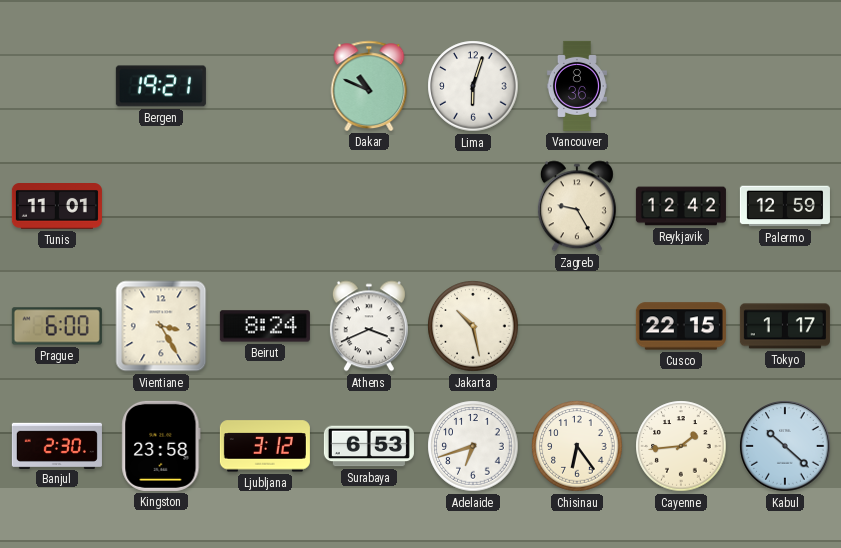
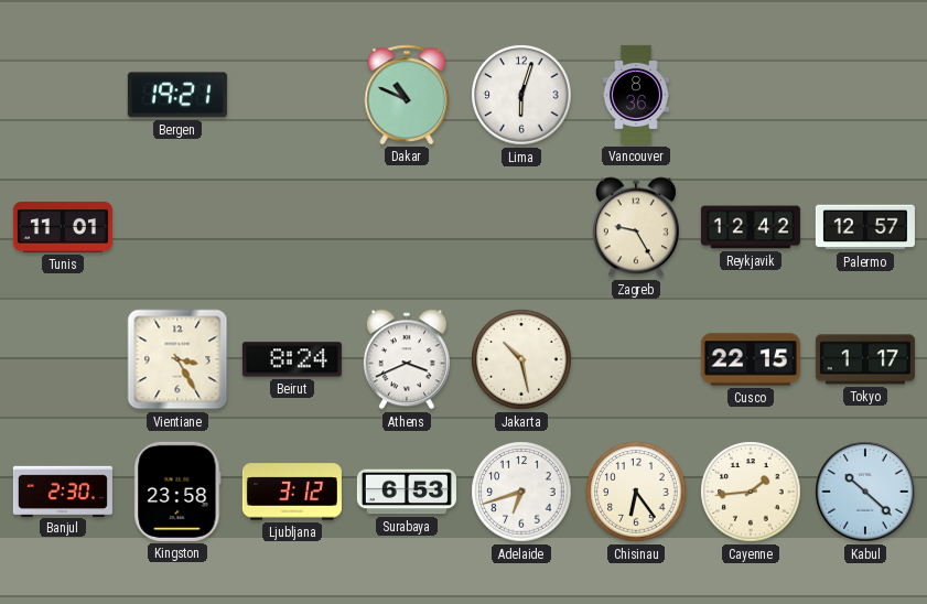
Palermo: 12:59 -> 12:57
Prague: 6:00 -> none
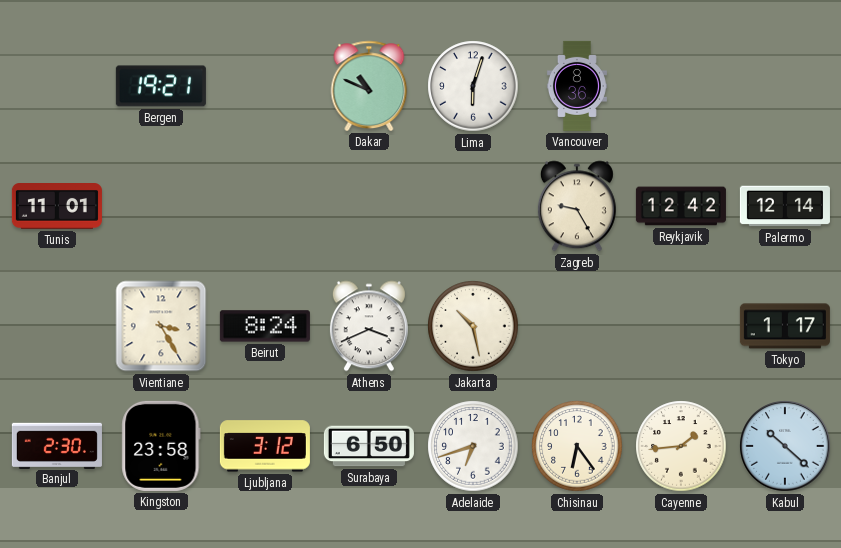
Palermo: 12:57 -> 12:14
Cusco: 22:15 -> none
Surabaya: 6:53 -> 6:50
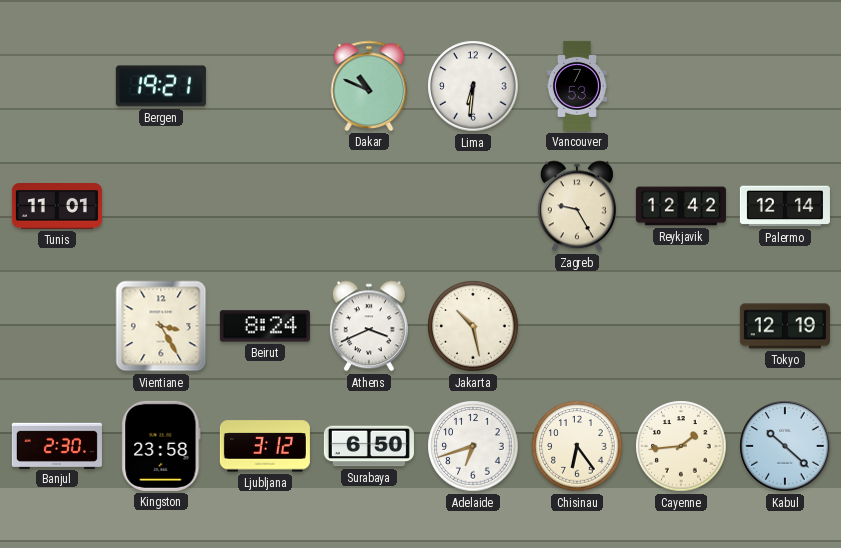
Lima: 6:03 -> 6:31
Vancouver: 8:36 -> 7:53
Tokyo: 1:17 -> 12:19
